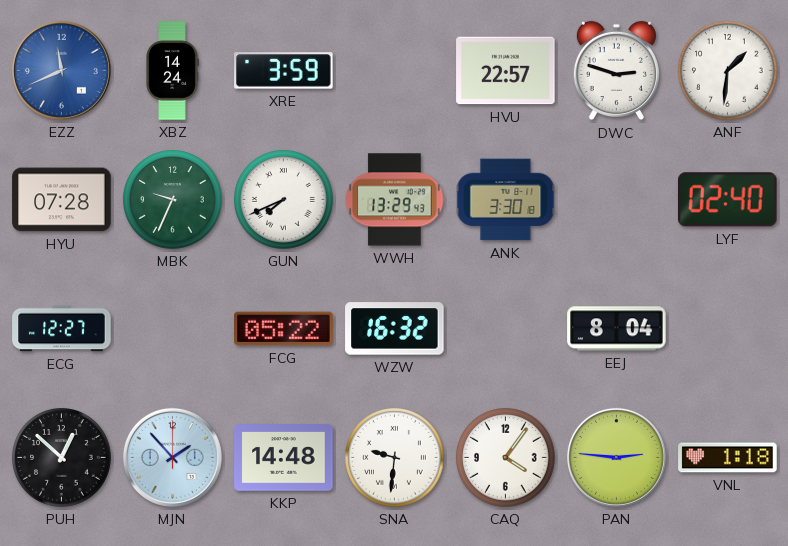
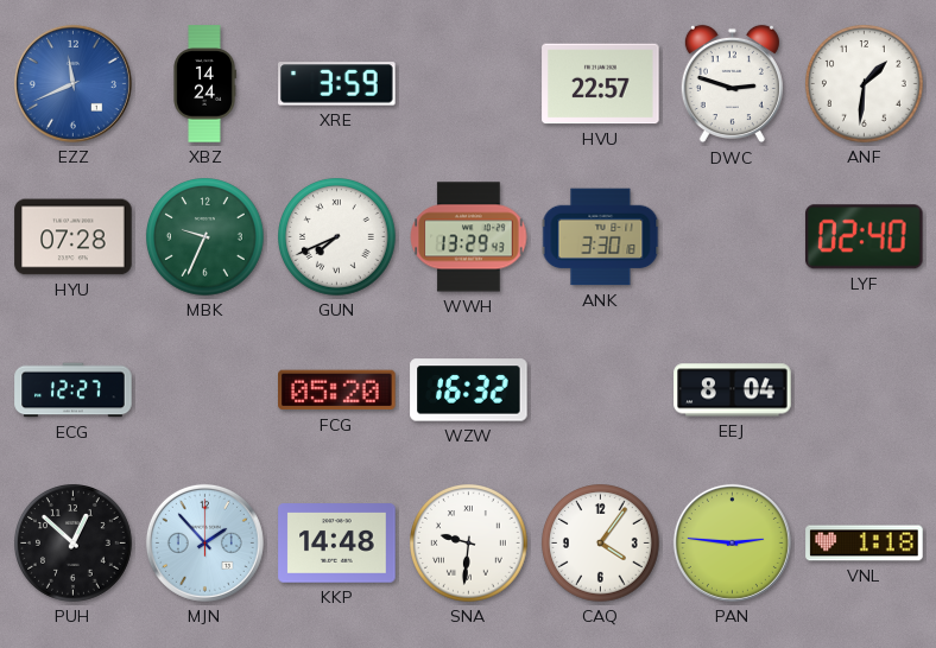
FCG: 05:22 -> 05:20
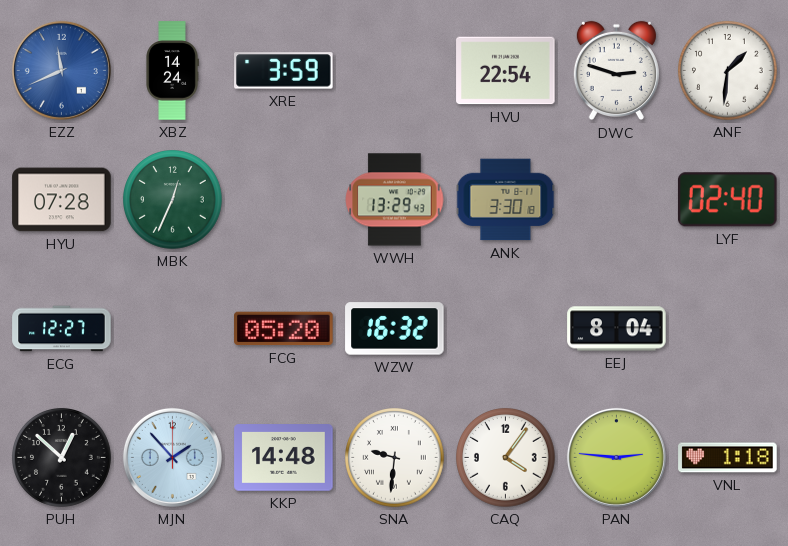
HVU: 22:57 -> 22:54
MBK: 9:34 -> 12:34
GUN: 7:41 -> none
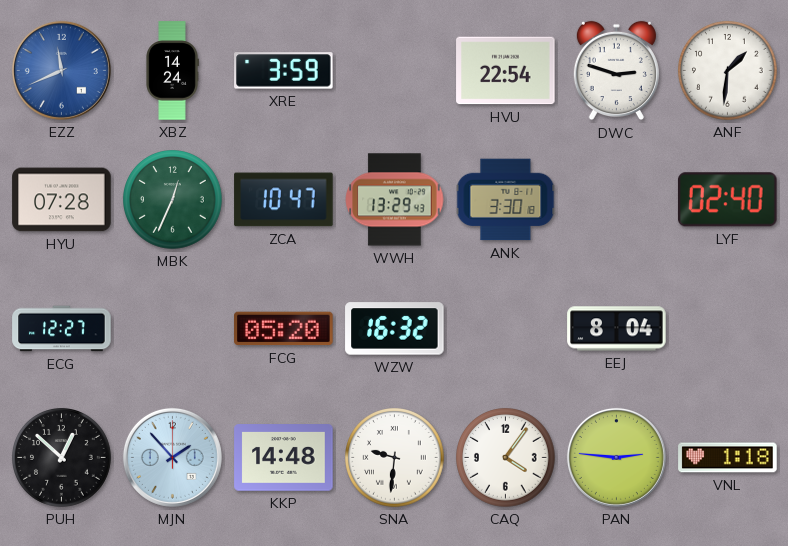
ZCA: none -> 10:47
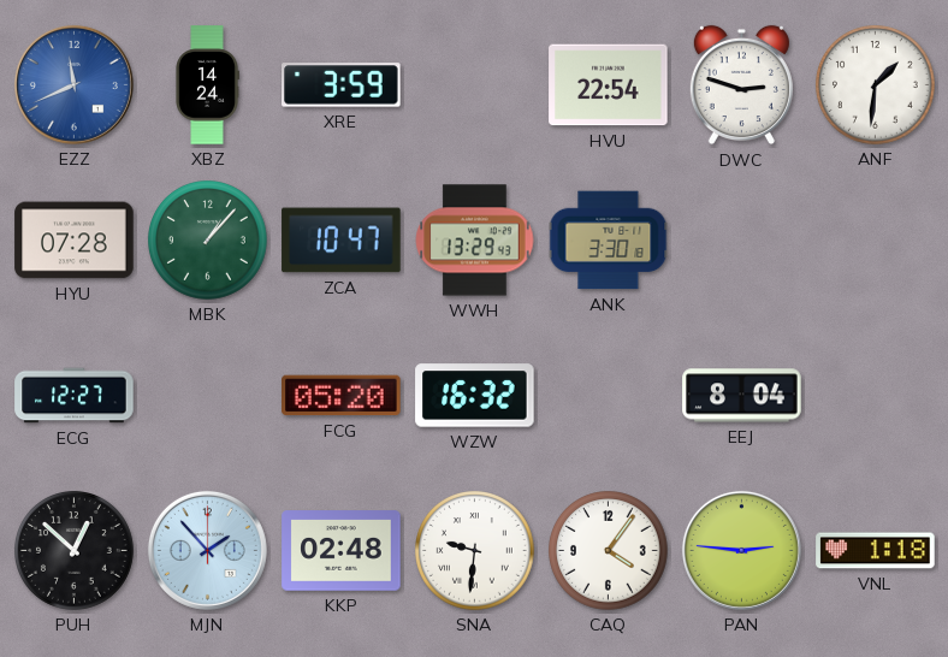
MBK: 12:34 -> 1:07
LYF: 02:40 -> none
KKP: 14:48 -> 02:48
